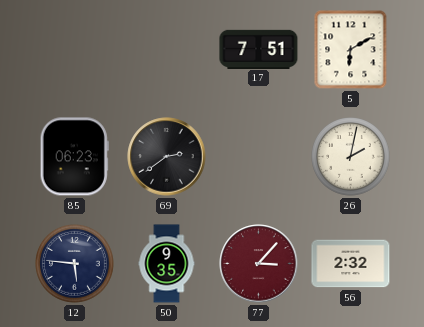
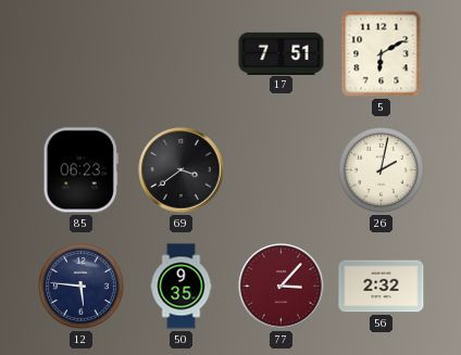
69: 2:39 -> 3:39
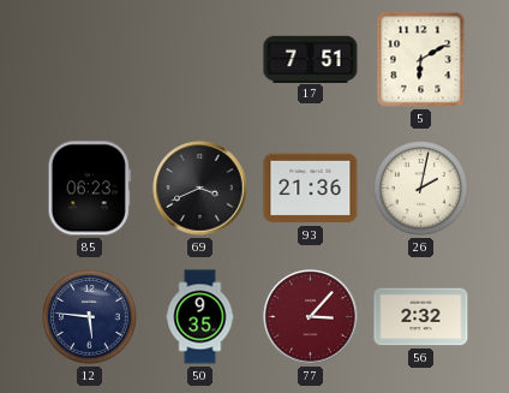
69: 3:39 -> 3:41
93: none -> 21:36
